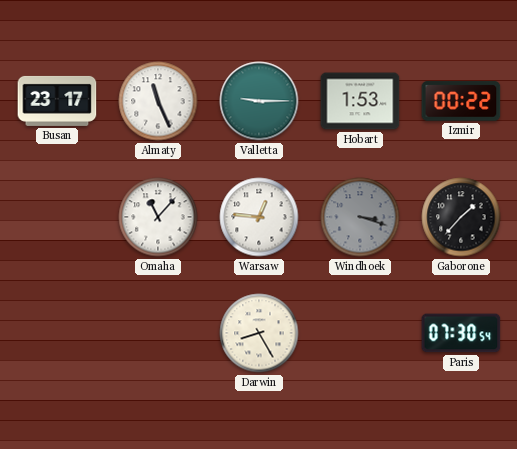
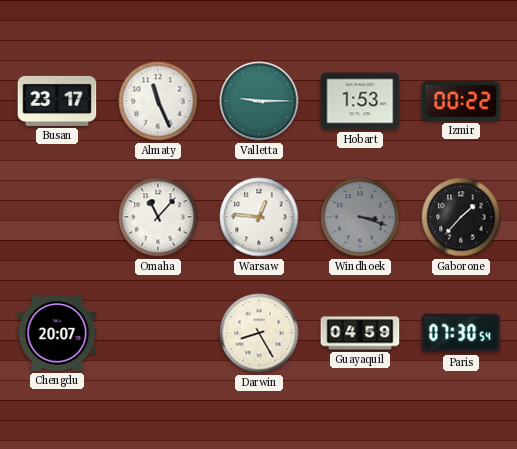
Chengdu: none -> 20:07
Guayaquil: none -> 04:59
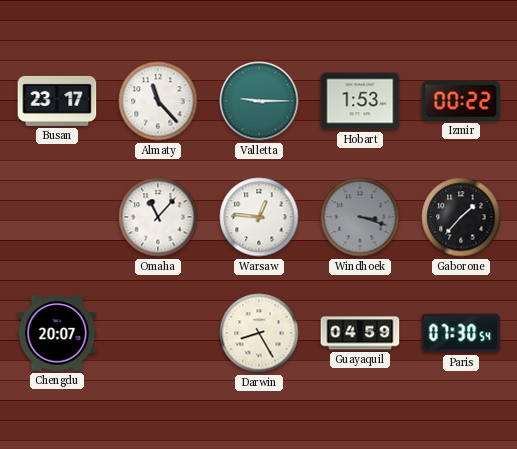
Almaty: 11:26 -> 11:23
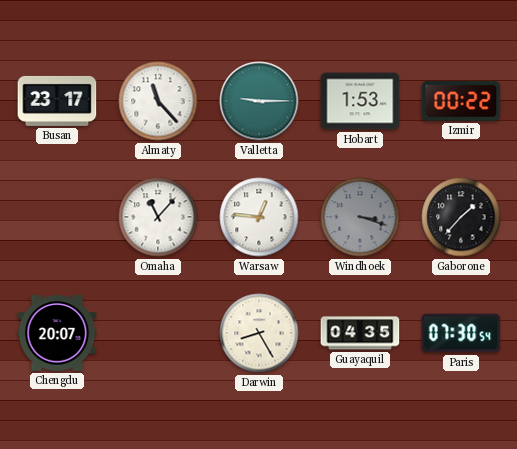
Guayaquil: 04:59 -> 04:35
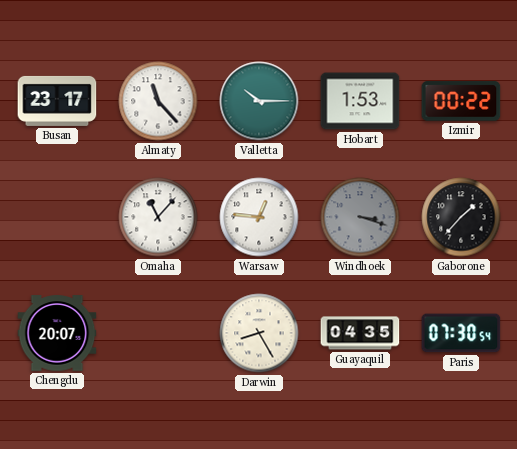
Valletta: 9:15 -> 10:15
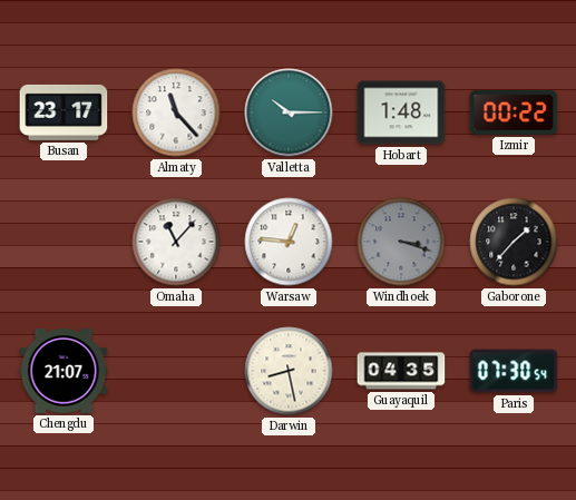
Hobart: 1:53 -> 1:48
Chengdu: 20:07 -> 21:07
Darwin: 8:25 -> 8:28
